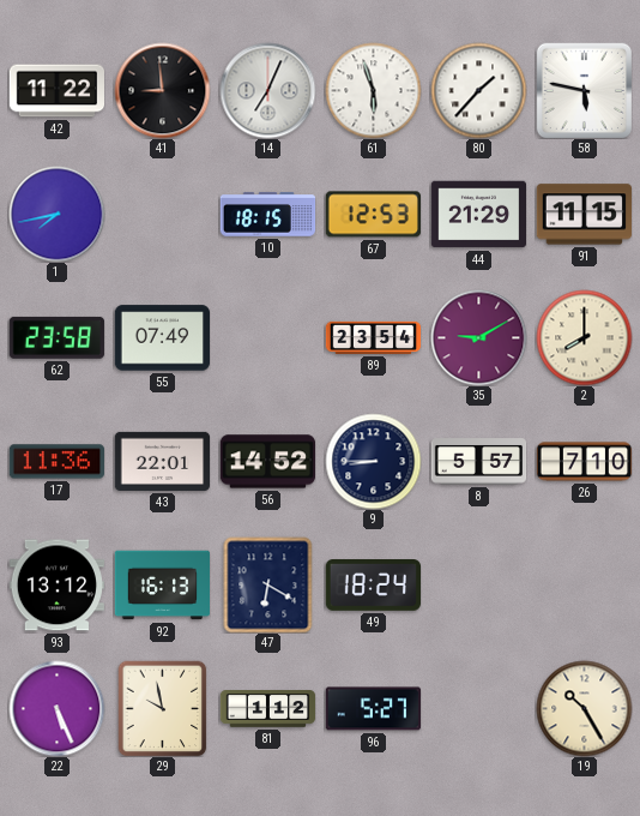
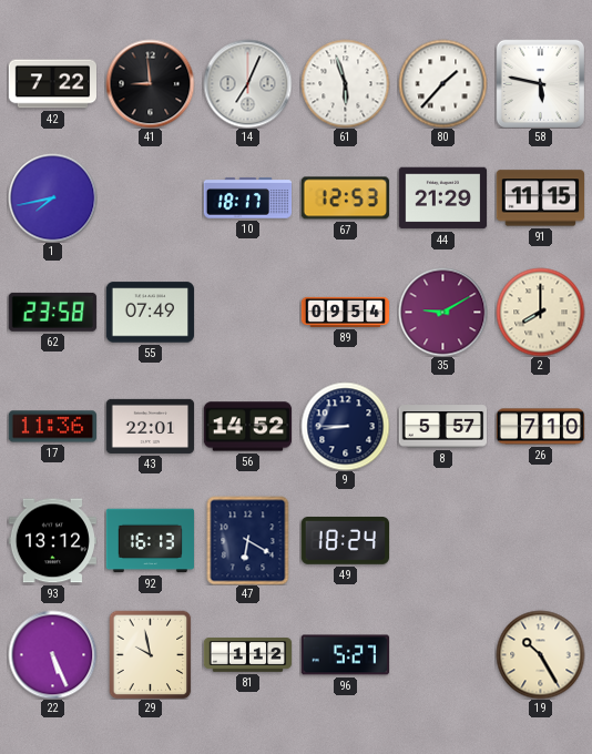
42: 11:22 -> 7:22
10: 18:15 -> 18:17
89: 23:54 -> 09:54
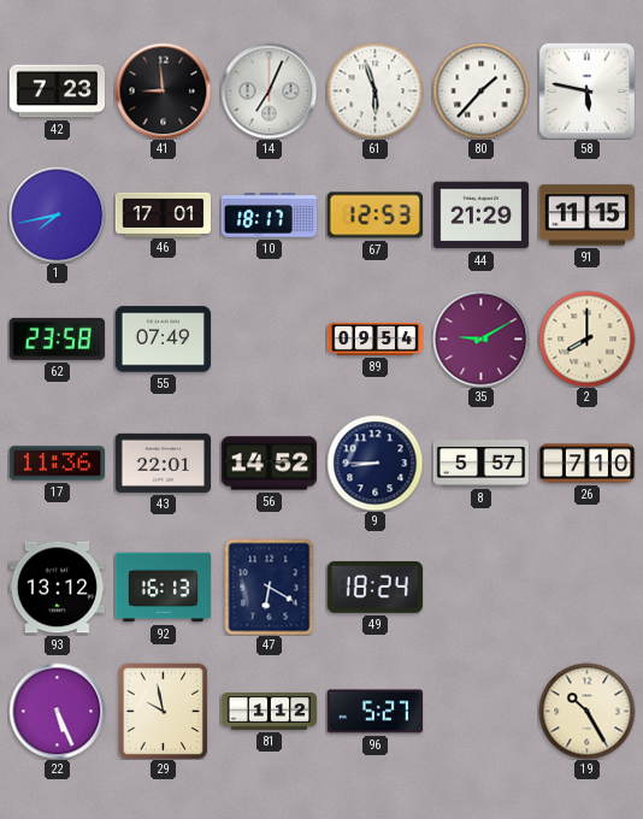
42: 7:22 -> 7:23
46: none -> 17:01
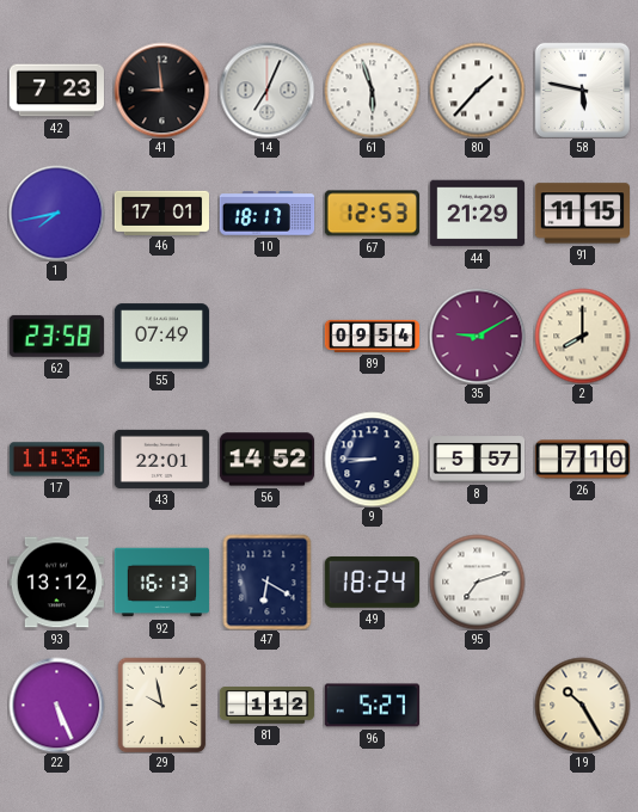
95: none -> 7:12
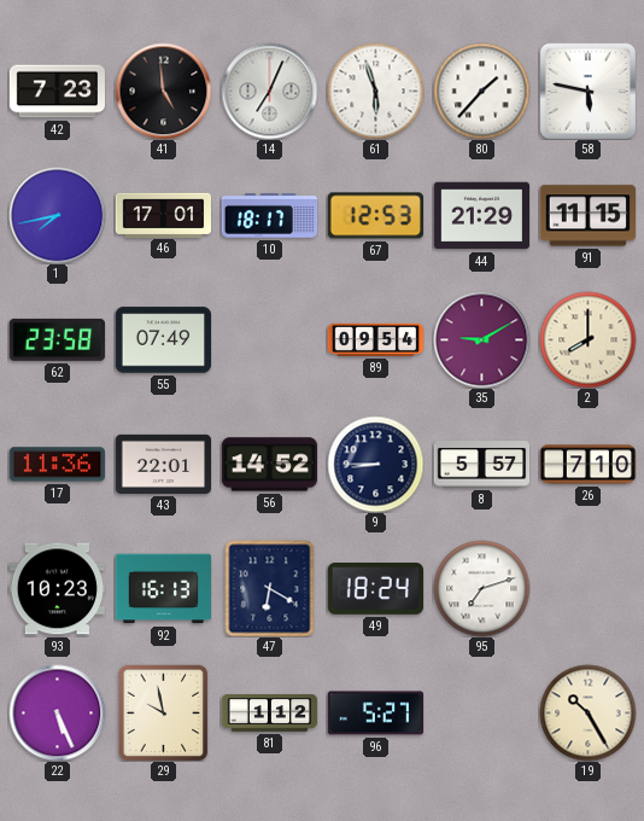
41: 8:59 -> 4:59
93: 13:12 -> 10:23
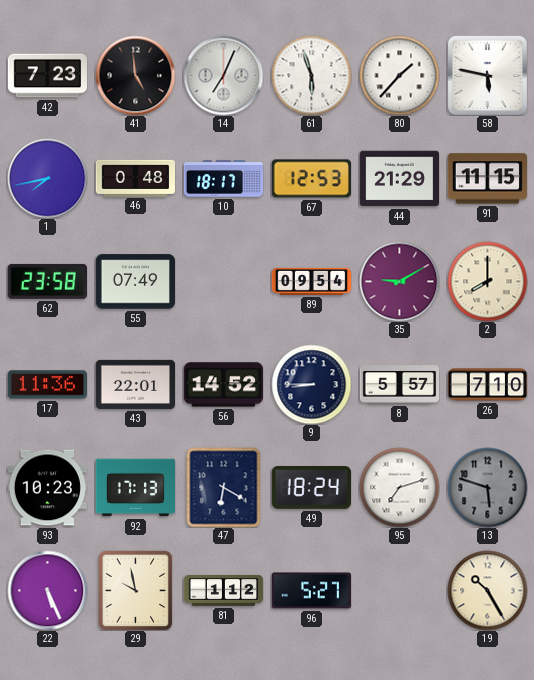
46: 17:01 -> 0:48
92: 16:13 -> 17:13
13: none -> 5:48
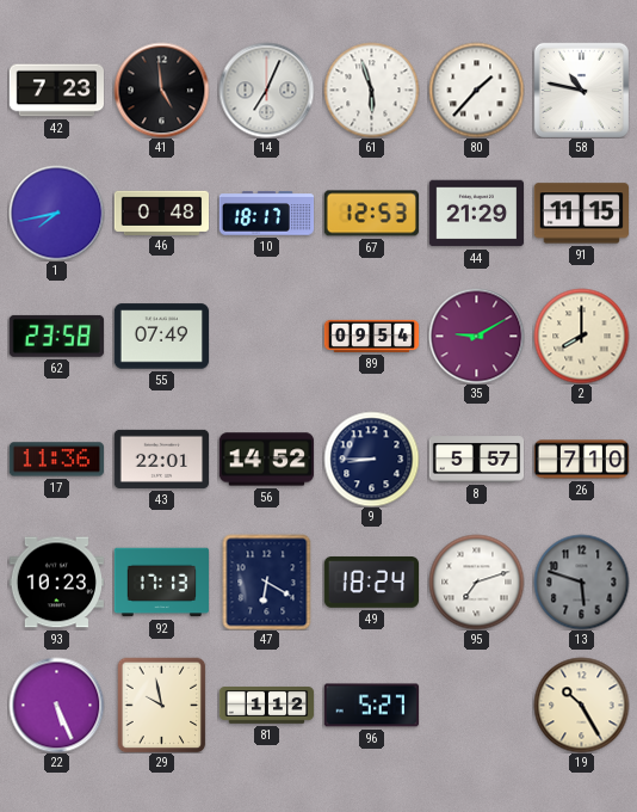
58: 5:47 -> 10:47
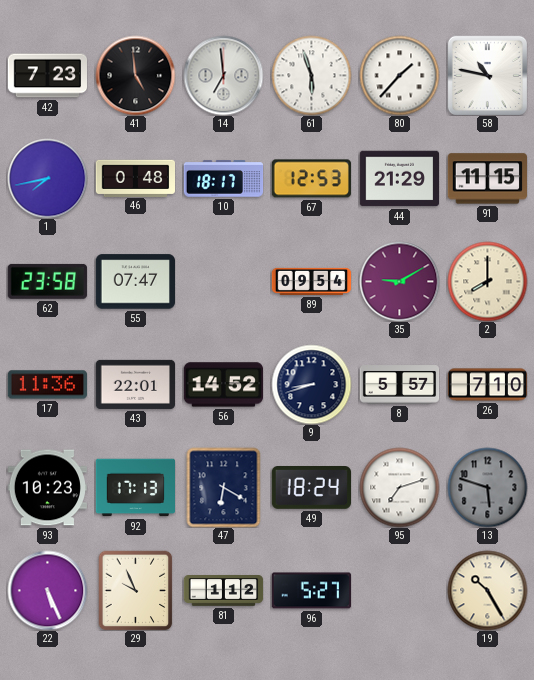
14: 7:04 -> 6:59
55: 07:49 -> 07:47
9: 8:45 -> 8:42
29: 9:58 -> 9:56
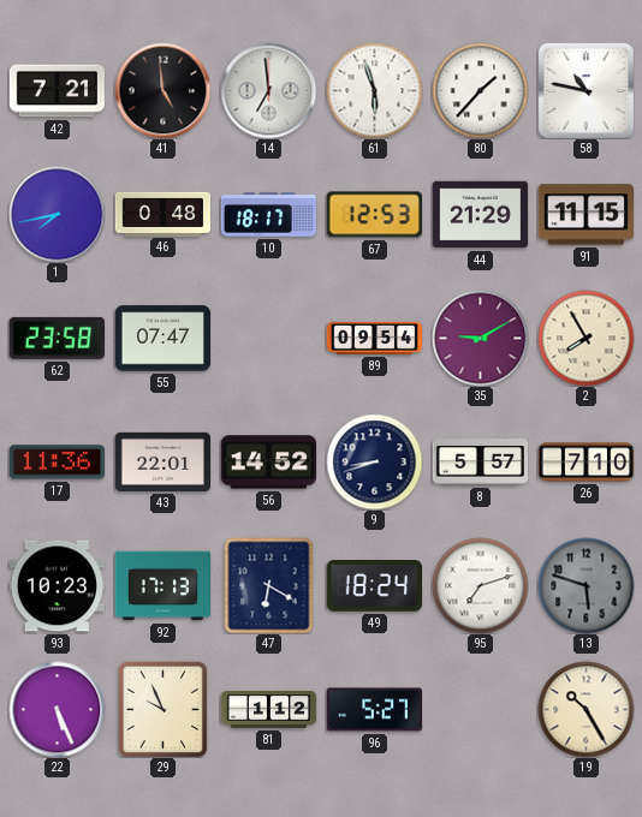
42: 7:23 -> 7:21
2: 8:00 -> 7:55
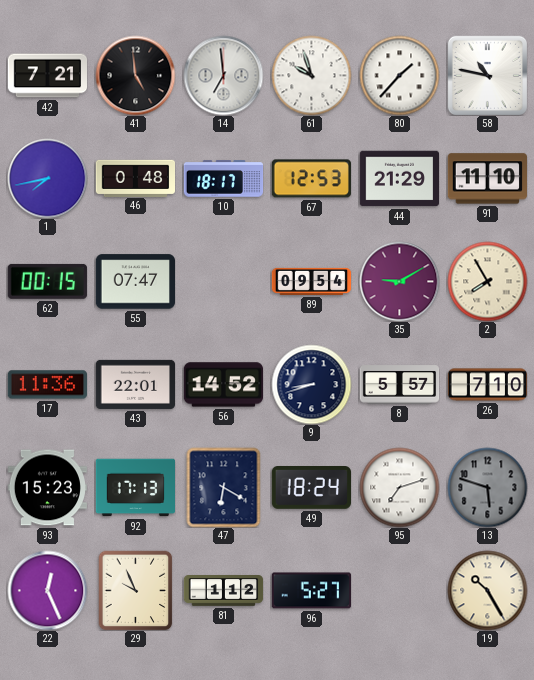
61: 5:57 -> 9:57
91: 11:15 -> 11:10
62: 23:58 -> 00:15
93: 10:23 -> 15:23
22: 5:26 -> 12:26
